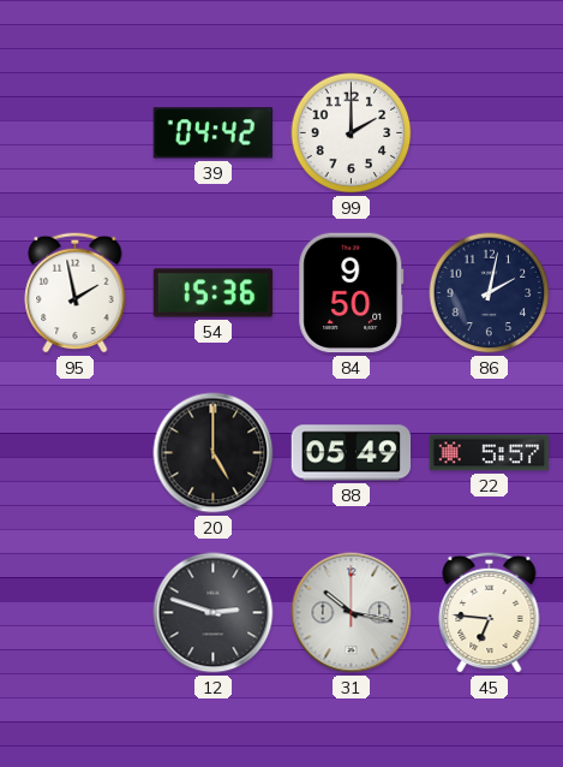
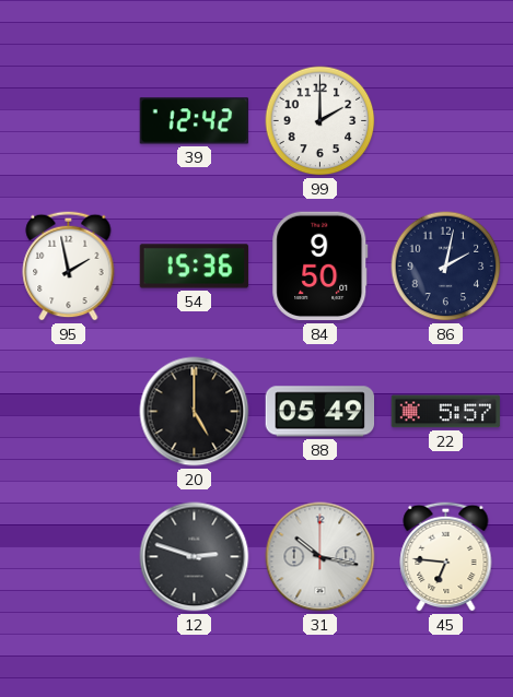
39: 04:42 -> 12:42
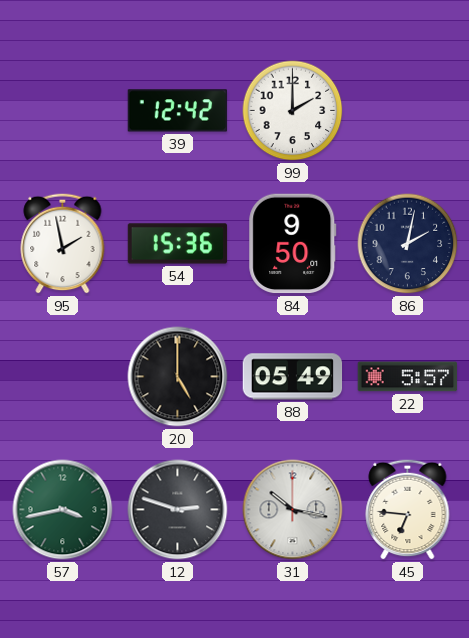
57: none -> 3:43
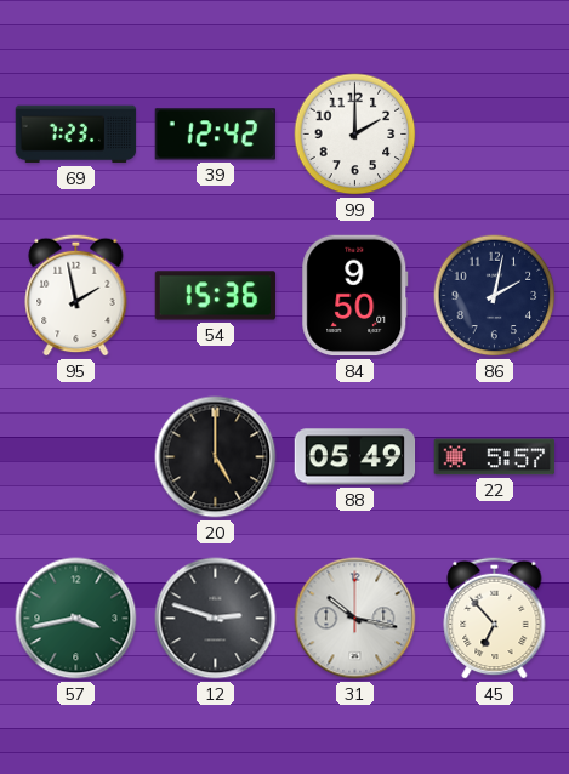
69: none -> 7:23
45: 6:46 -> 6:53
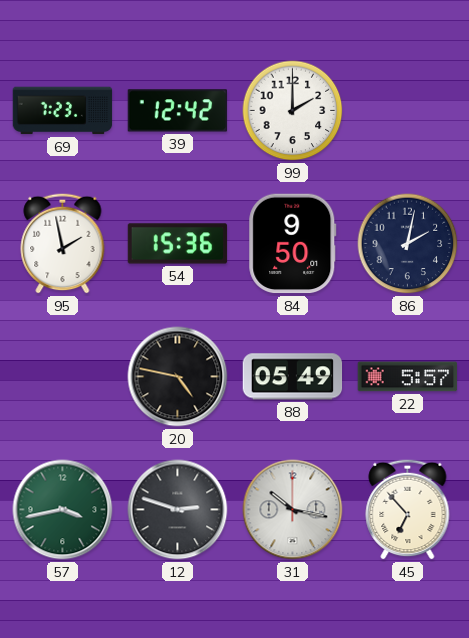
20: 5:00 -> 4:47
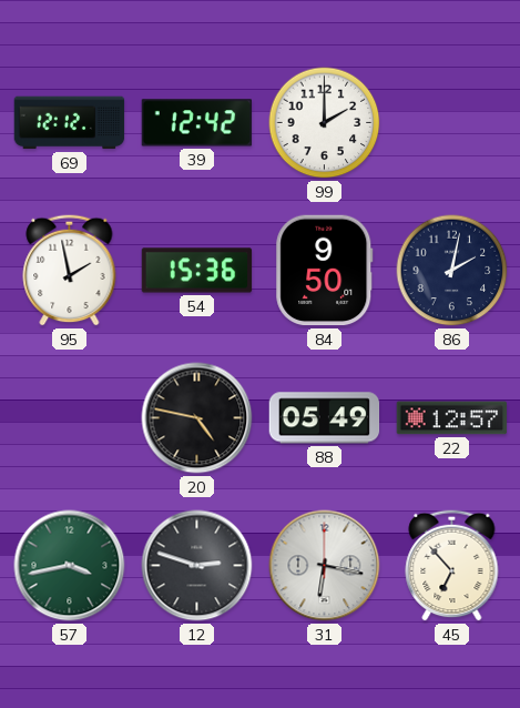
69: 7:23 -> 12:12
22: 5:57 -> 12:57
31: 10:17 -> 6:17
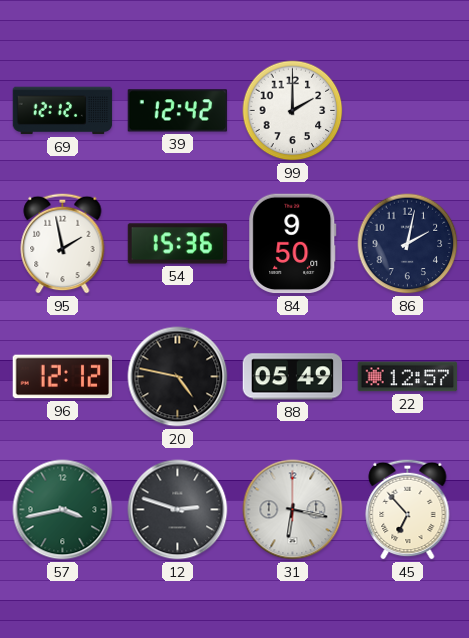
96: none -> 12:12
